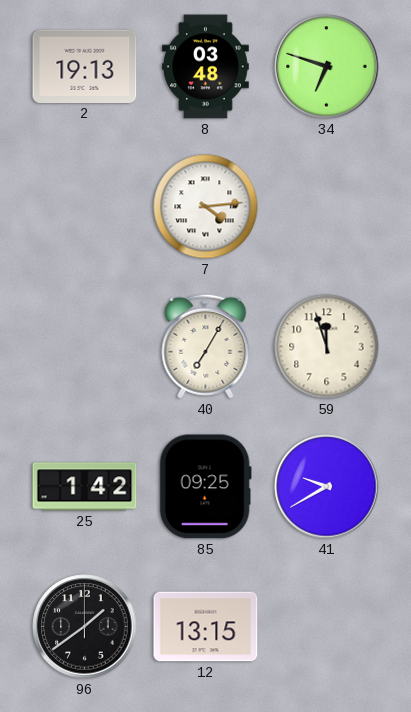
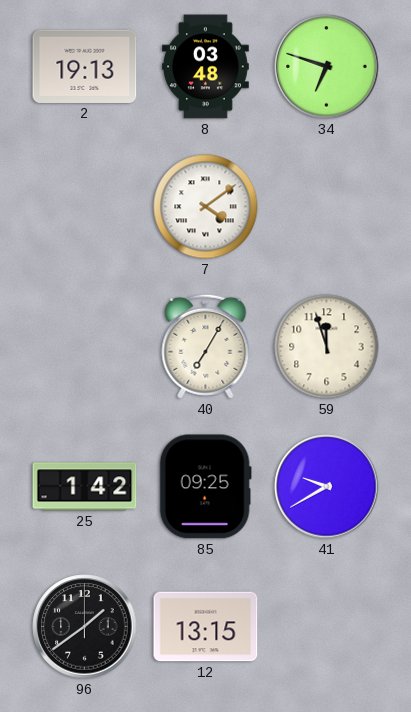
7: 4:14 -> 4:09
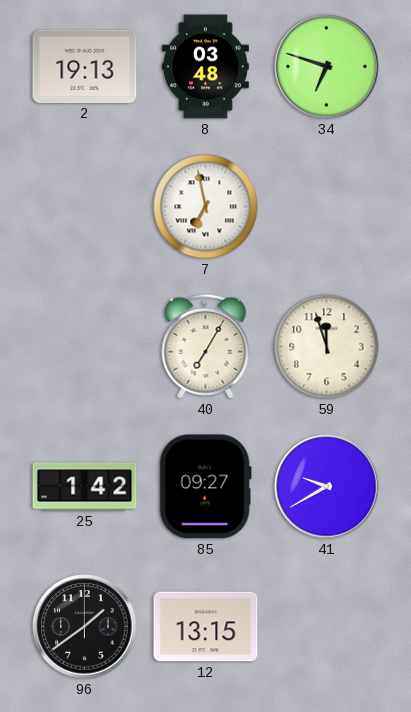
7: 4:09 -> 6:58
85: 09:25 -> 09:27
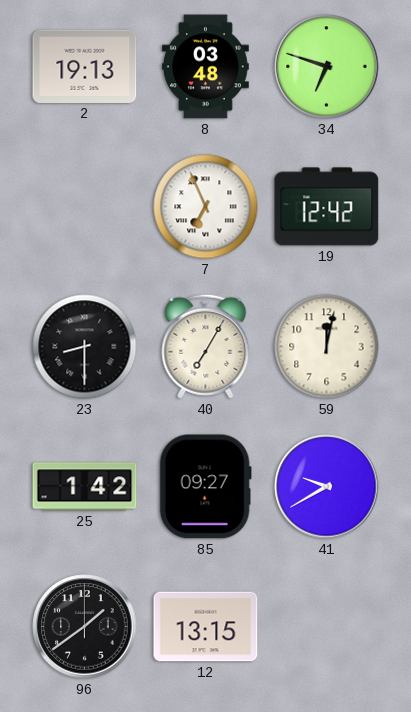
7: 6:58 -> 6:56
19: none -> 12:42
23: none -> 8:30
59: 11:57 -> 12:02
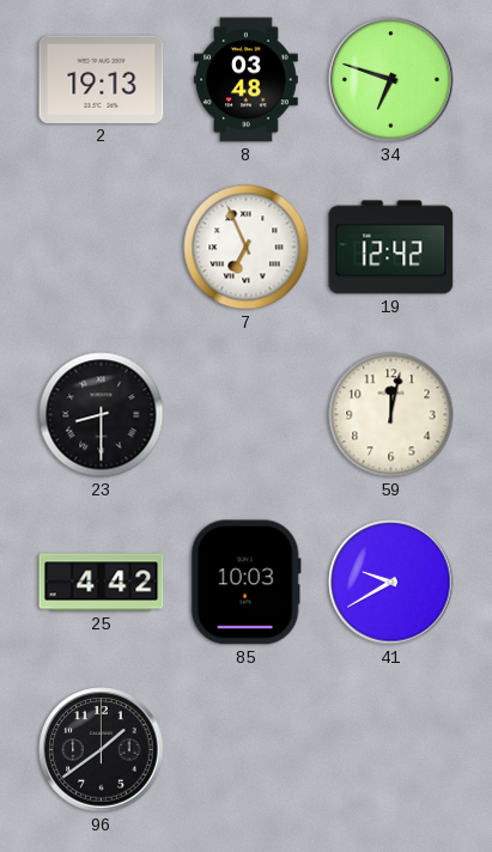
40: 7:05 -> none
25: 1:42 -> 4:42
85: 09:27 -> 10:03
12: 13:15 -> none
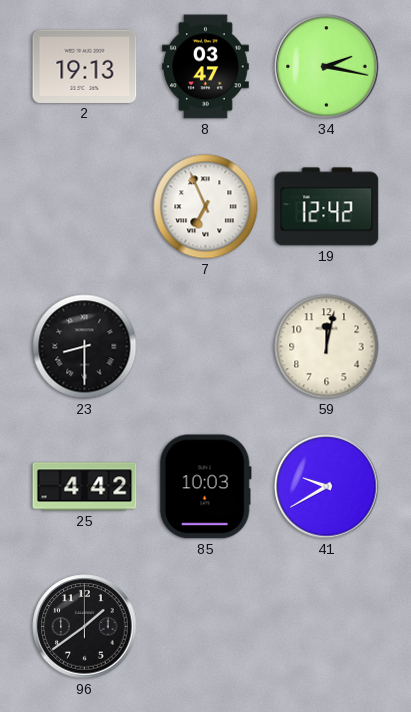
8: 03:48 -> 03:47
34: 6:48 -> 2:17
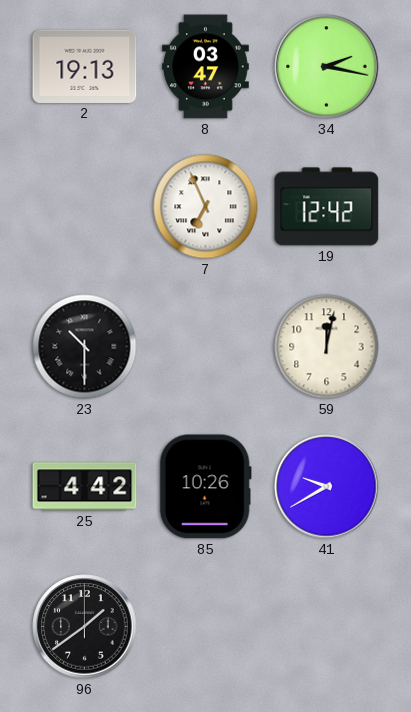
23: 8:30 -> 10:30
85: 10:03 -> 10:26
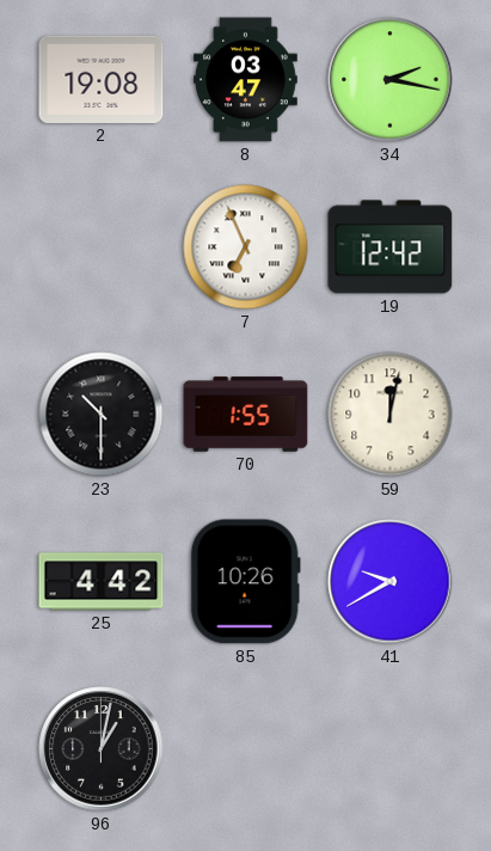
2: 19:13 -> 19:08
70: none -> 1:55
96: 1:39 -> 1:02
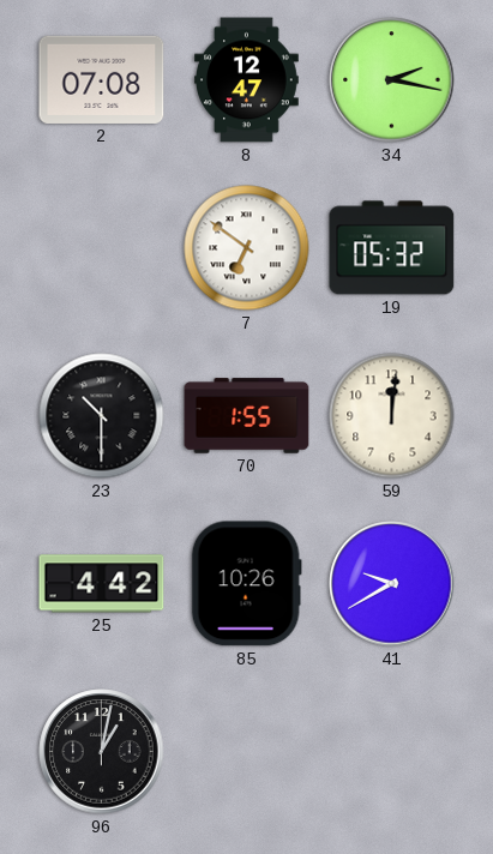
2: 19:08 -> 07:08
8: 03:47 -> 12:47
7: 6:56 -> 6:51
19: 12:42 -> 05:32
59: 12:02 -> 12:01
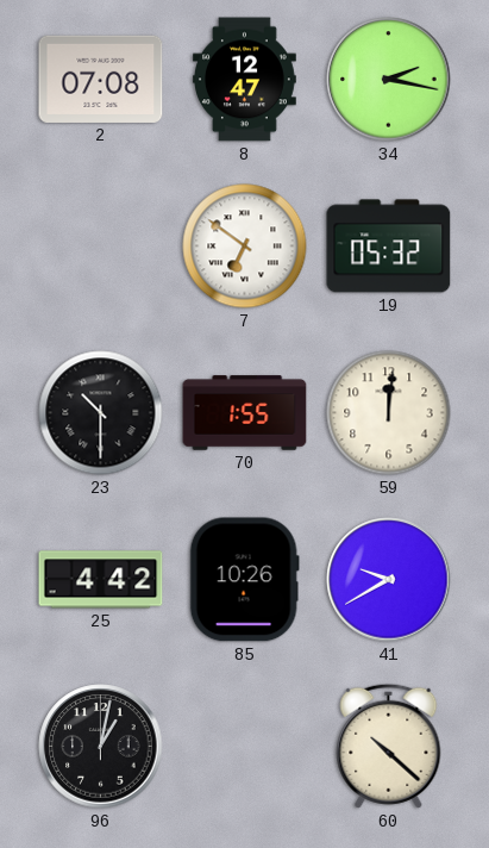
60: none -> 10:22
